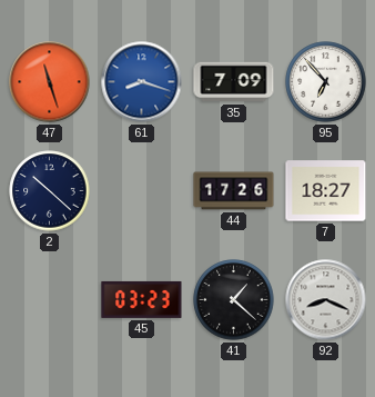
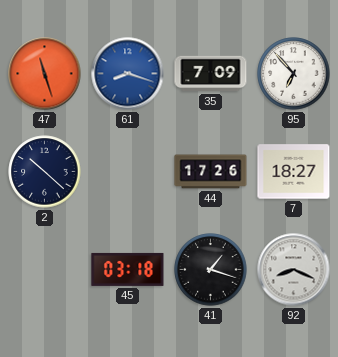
45: 03:23 -> 03:18
41: 1:22 -> 1:18
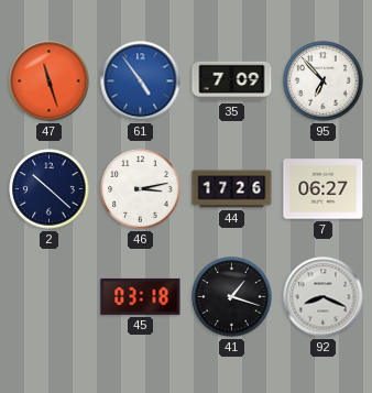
61: 8:18 -> 4:54
46: none -> 3:13
7: 18:27 -> 06:27
